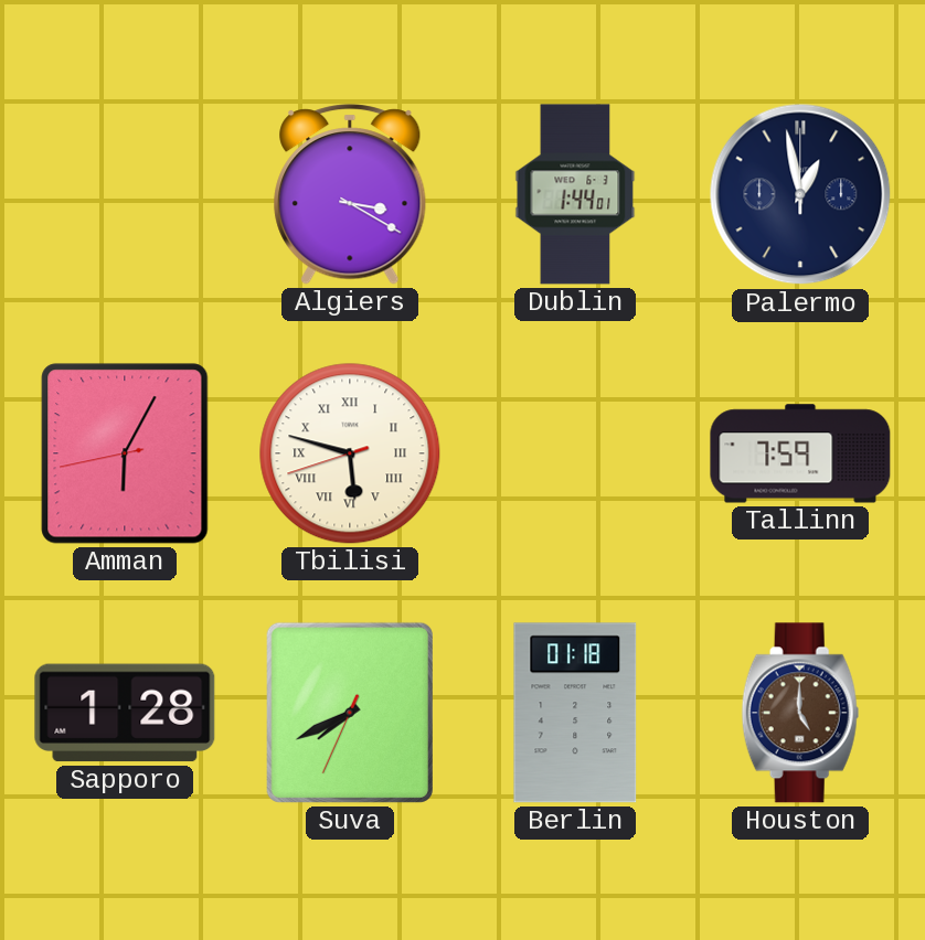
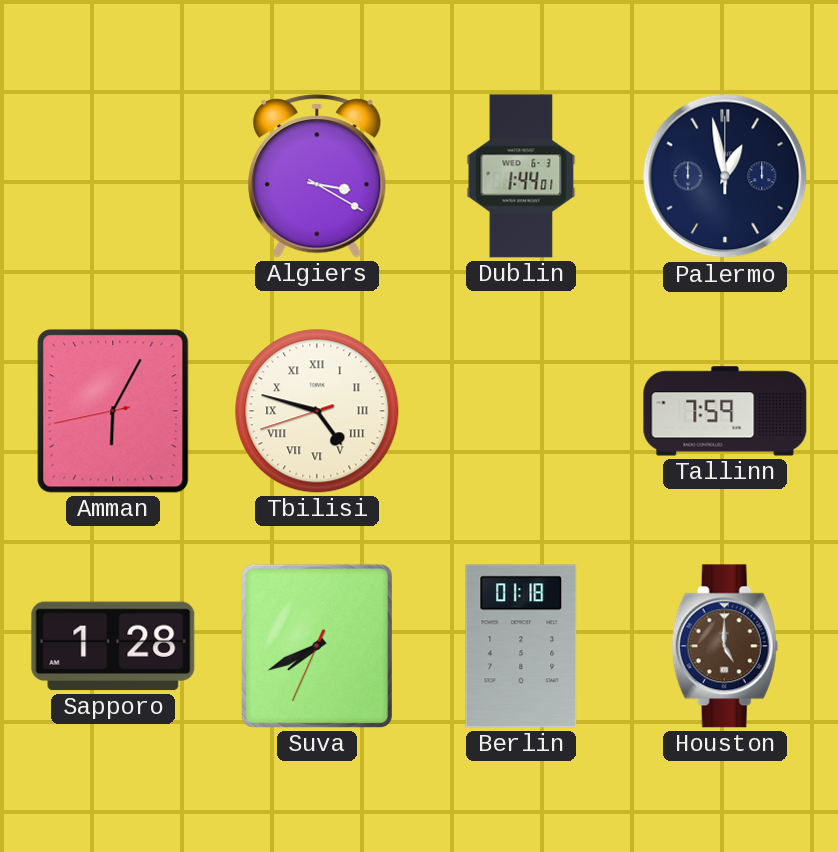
Tbilisi: 5:47 -> 4:47
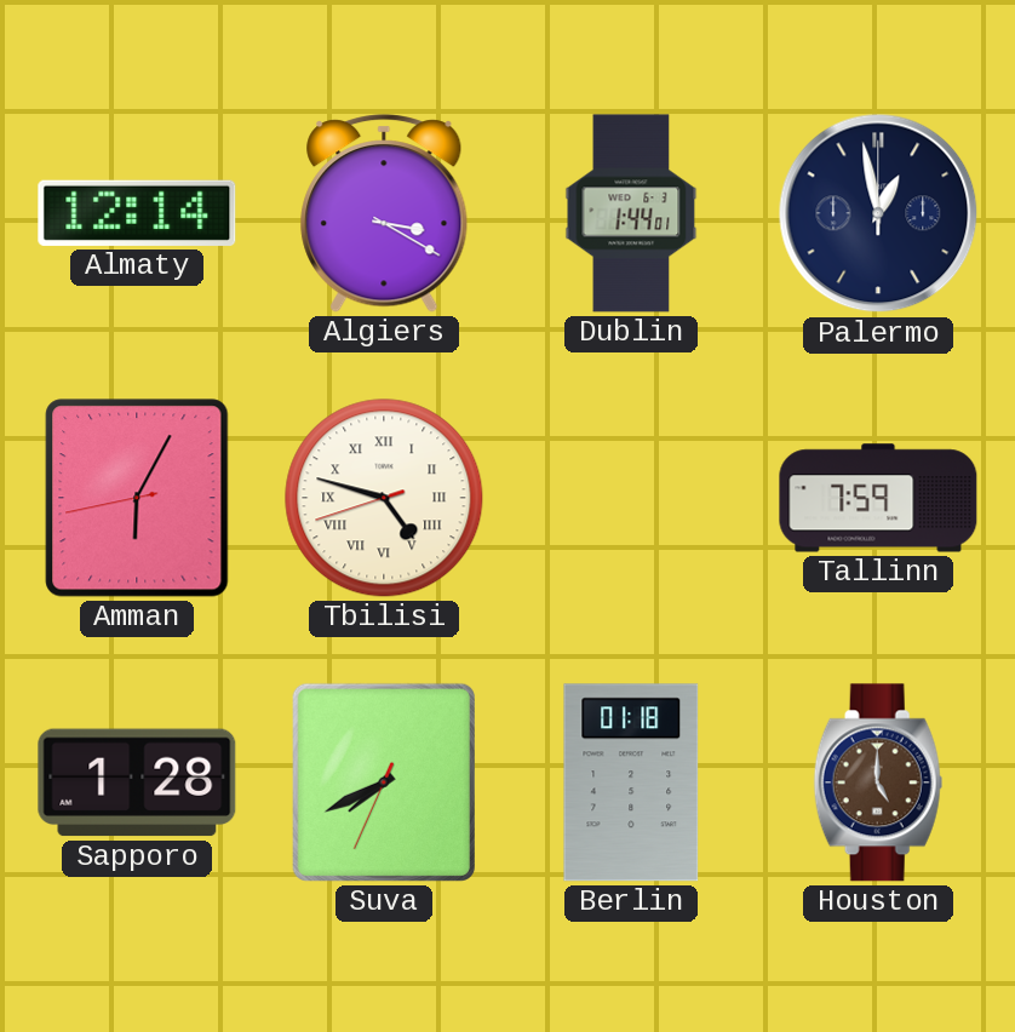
Almaty: none -> 12:14
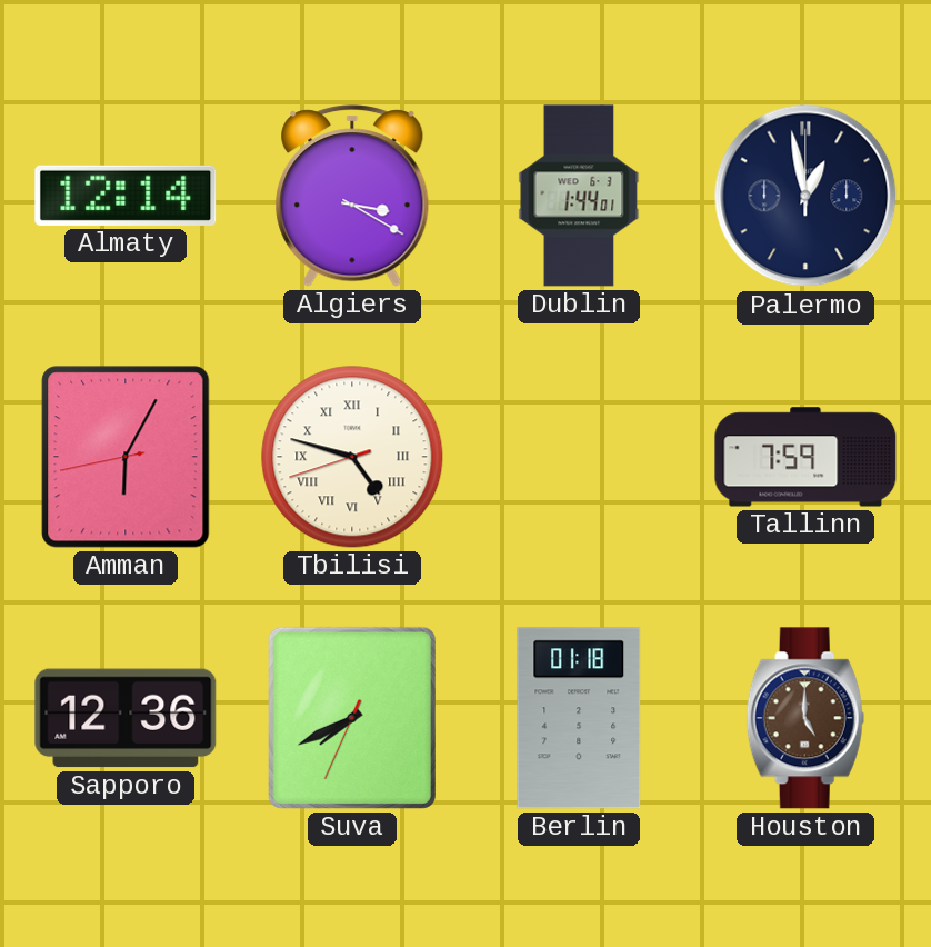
Sapporo: 1:28 -> 12:36
